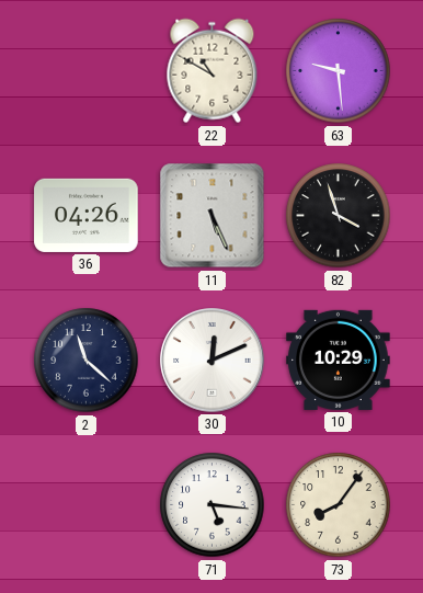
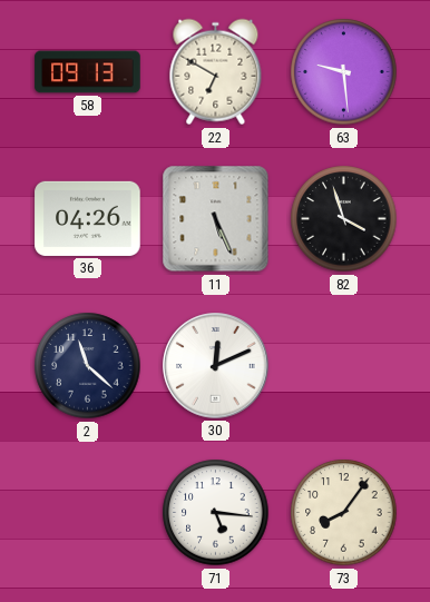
58: none -> 09:13
22: 10:50 -> 6:50
10: 10:29 -> none
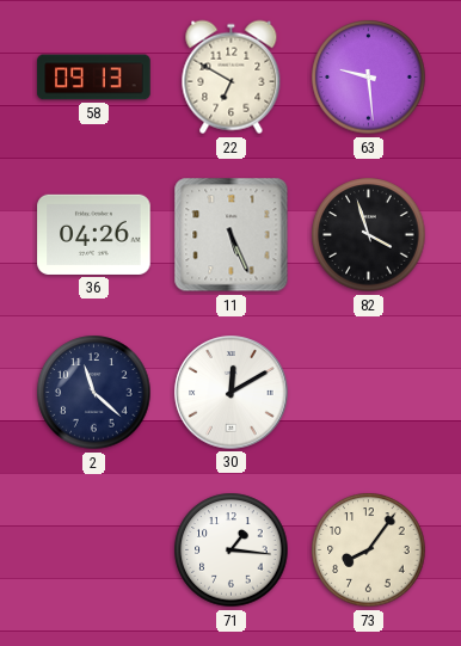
30: 12:11 -> 12:10
71: 5:16 -> 1:16
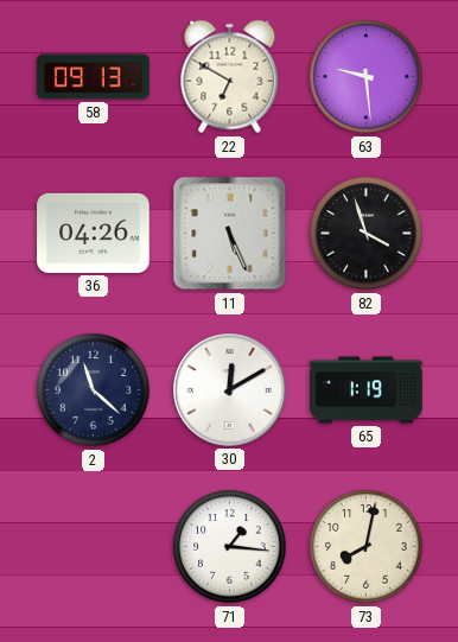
65: none -> 1:19
73: 8:06 -> 8:02
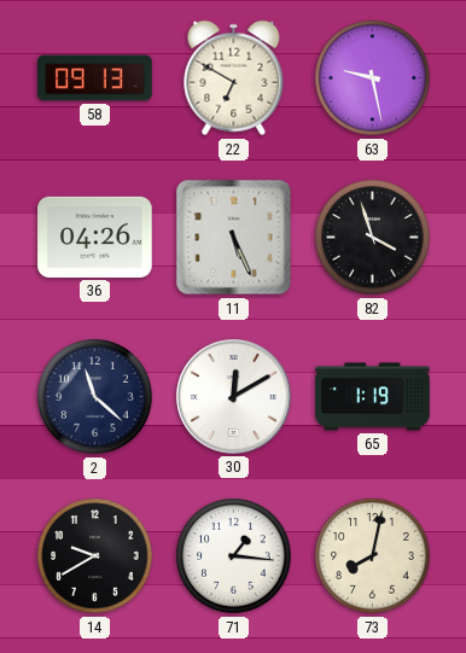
63: 9:29 -> 9:28
14: none -> 9:40
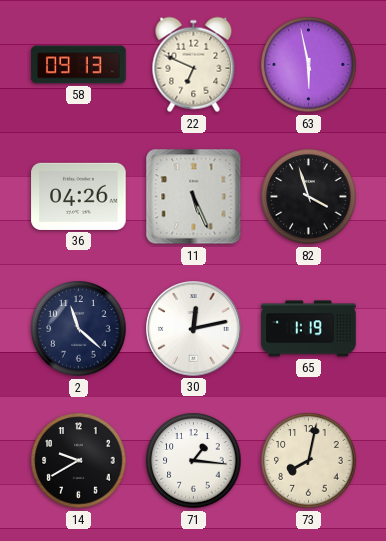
22: 6:50 -> 6:49
63: 9:28 -> 5:58
30: 12:10 -> 12:13
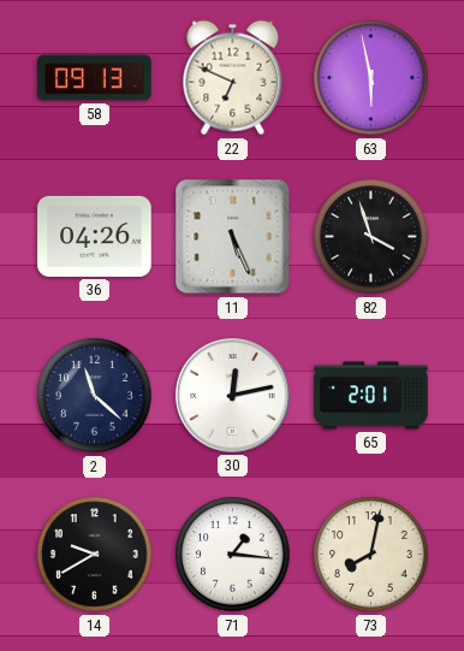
65: 1:19 -> 2:01
